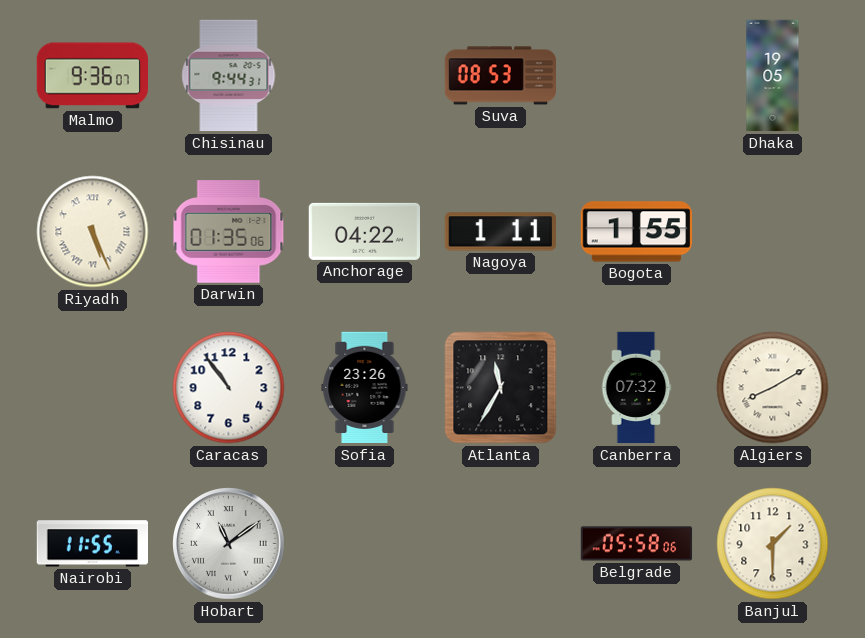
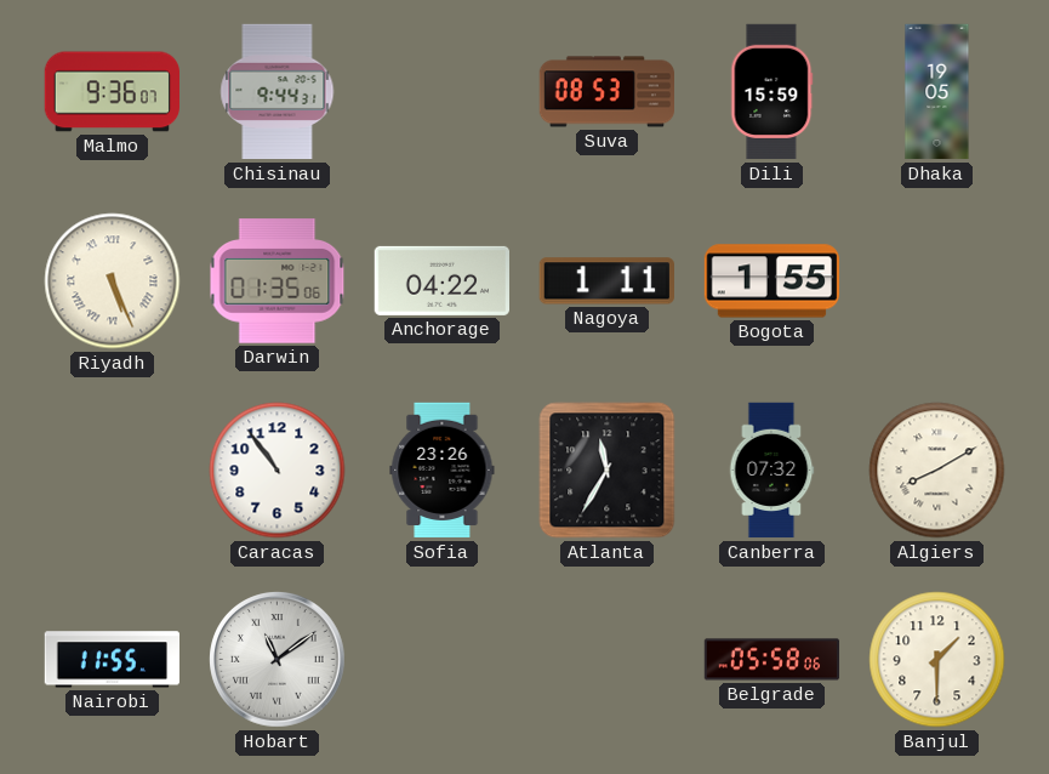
Dili: none -> 15:59
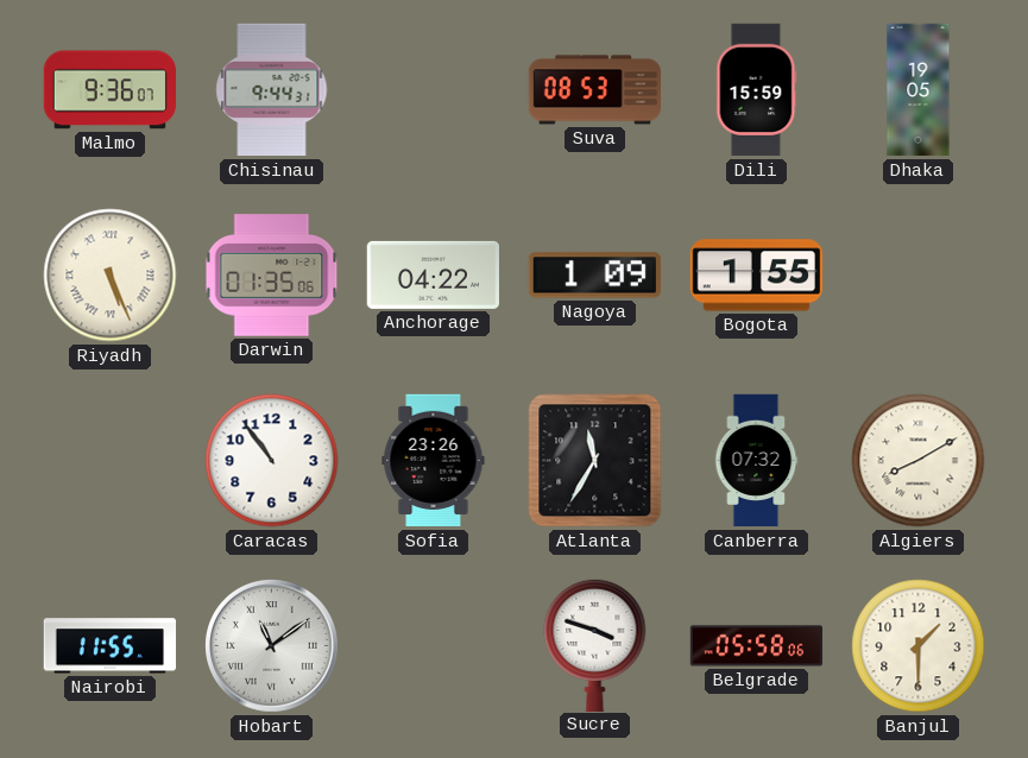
Nagoya: 1:11 -> 1:09
Sucre: none -> 3:48
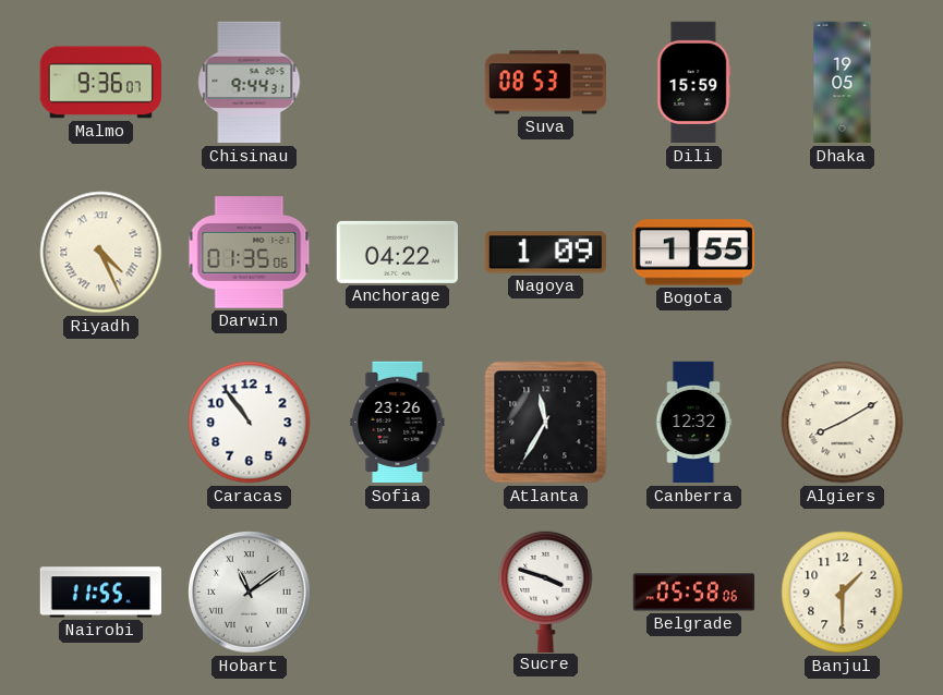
Riyadh: 5:26 -> 4:26
Canberra: 07:32 -> 12:32
